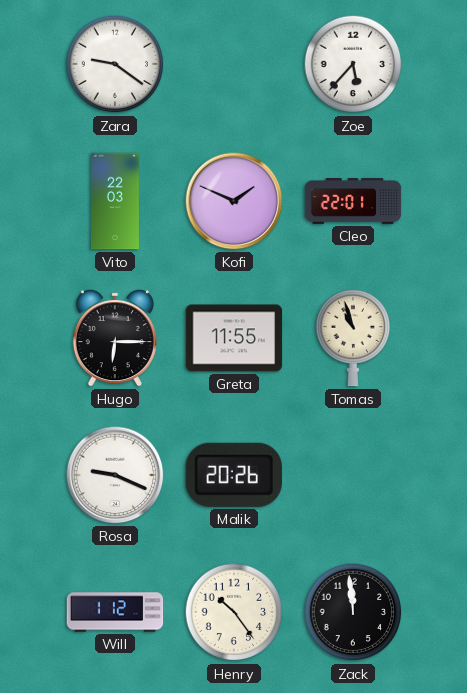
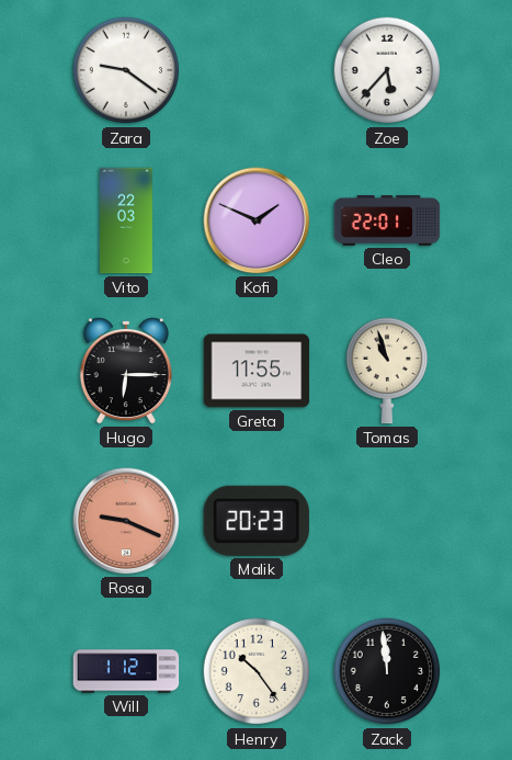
Rosa dial: white -> salmon
Malik: 20:26 -> 20:23
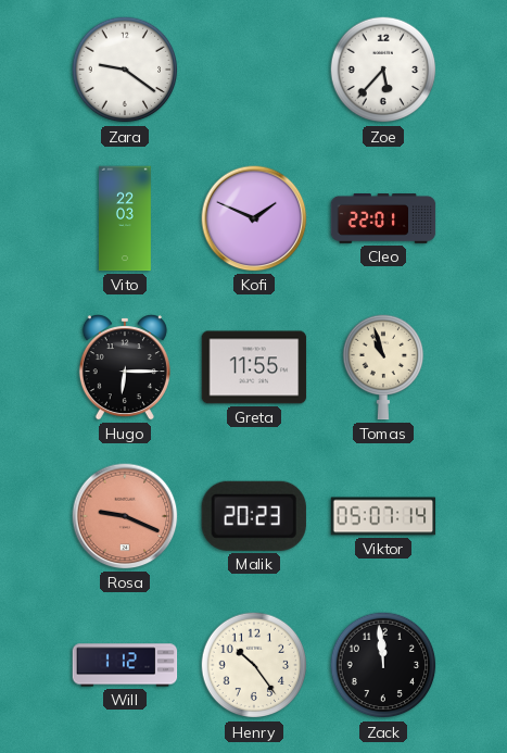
Viktor: none -> 05:07
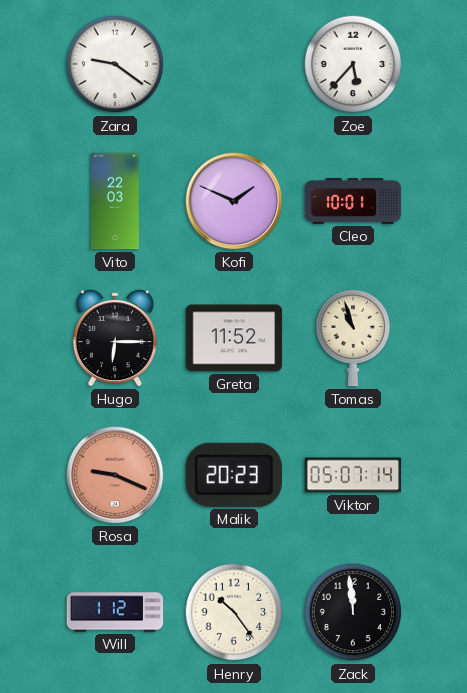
Cleo: 22:01 -> 10:01
Greta: 11:55 -> 11:52
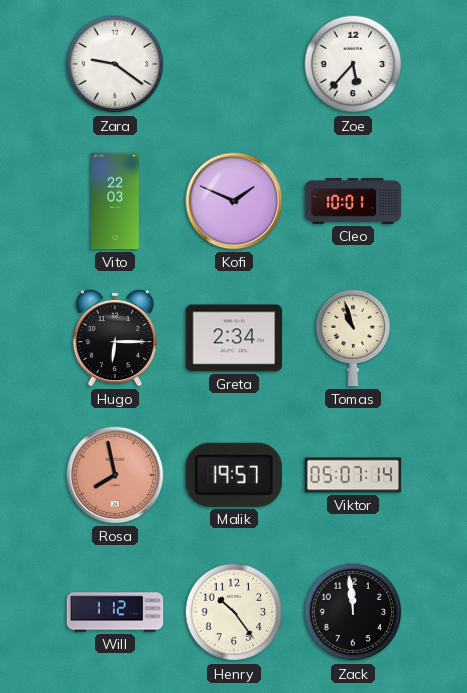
Greta: 11:52 -> 2:34
Rosa: 9:19 -> 7:58
Malik: 20:23 -> 19:57
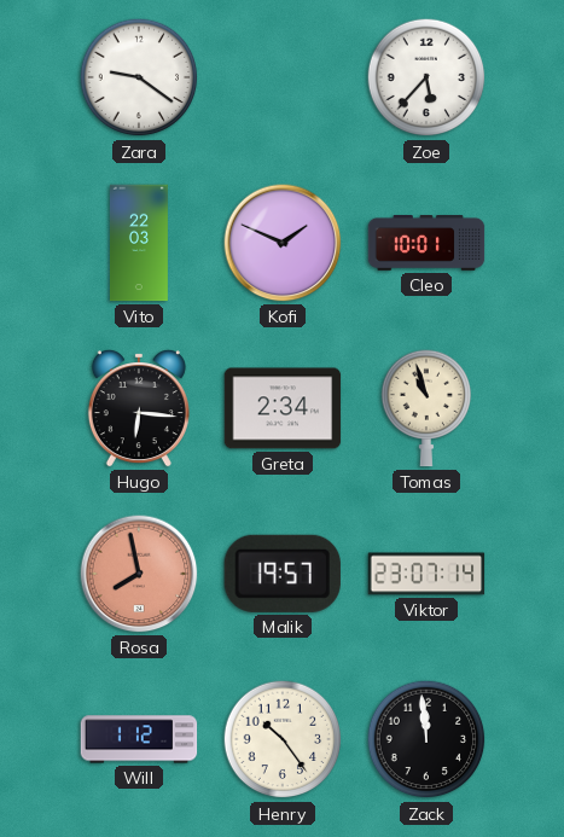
Hugo: 6:15 -> 6:16
Viktor: 05:07 -> 23:07
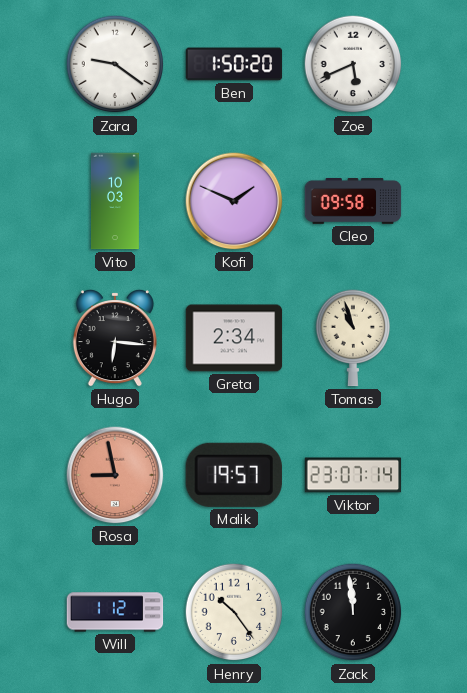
Ben: none -> 1:50
Zoe: 5:37 -> 5:41
Vito: 22:03 -> 10:03
Cleo: 10:01 -> 09:58
Rosa: 7:58 -> 8:58
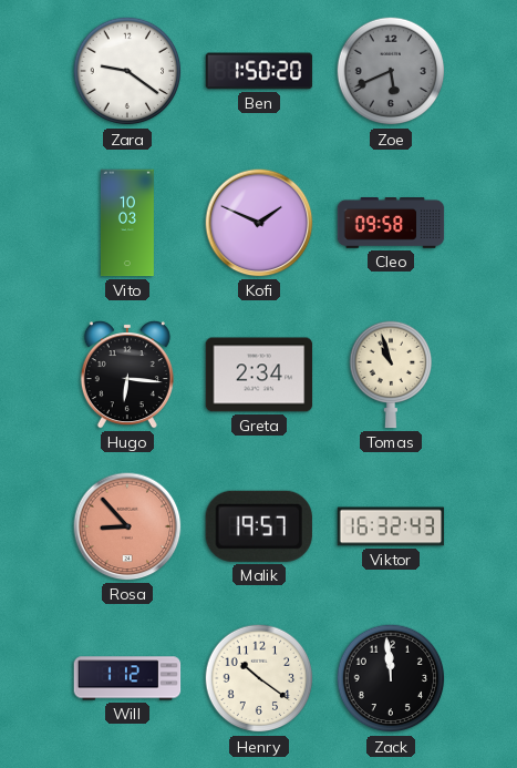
Zoe dial: white -> grey
Rosa: 8:58 -> 8:53
Viktor: 23:07 -> 16:32
Henry: 10:24 -> 10:21
